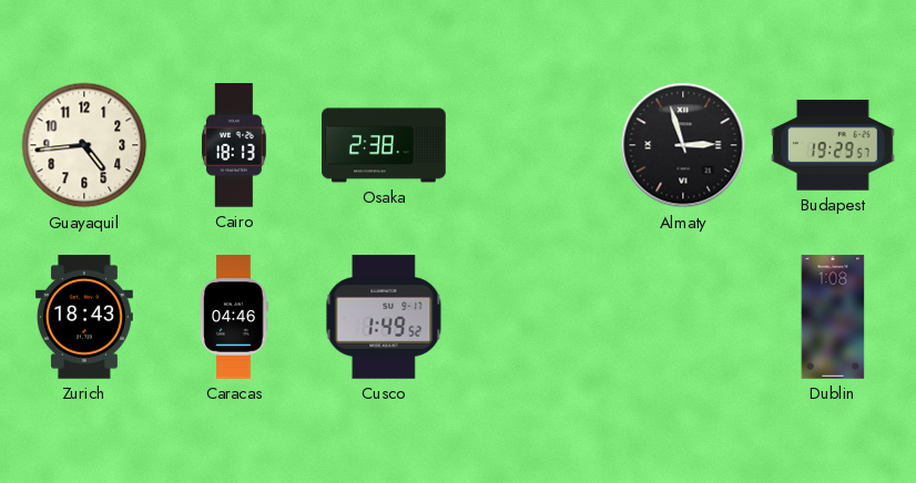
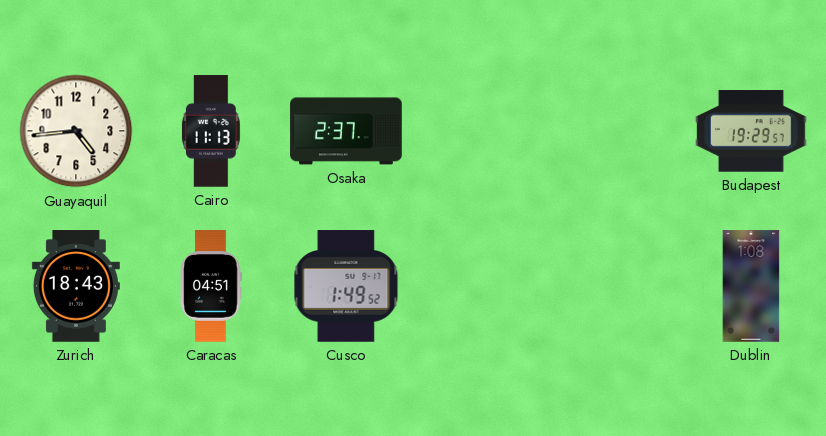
Cairo: 18:13 -> 11:13
Osaka: 2:38 -> 2:37
Almaty: 2:57 -> none
Caracas: 04:46 -> 04:51
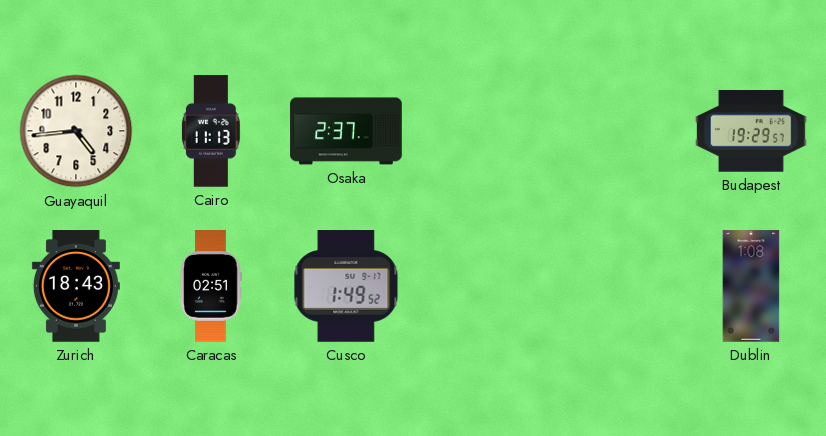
Caracas: 04:51 -> 02:51
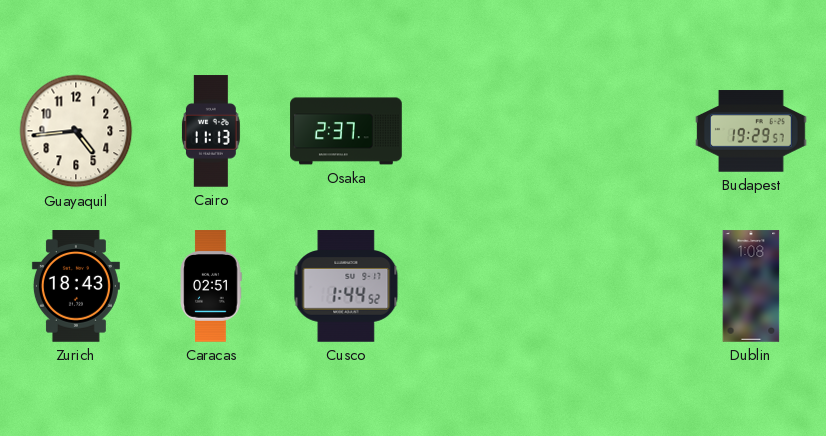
Cusco: 1:49 -> 1:44
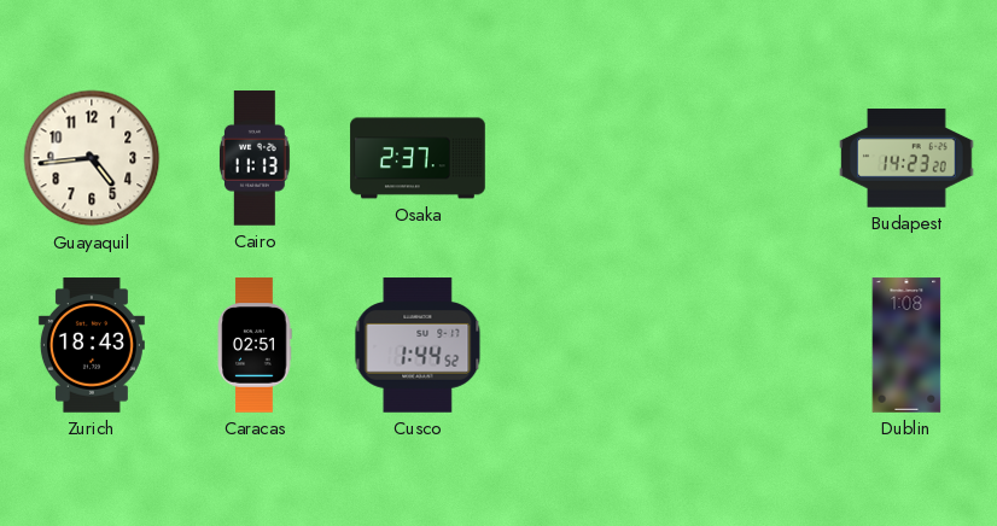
Budapest: 19:29 -> 14:23
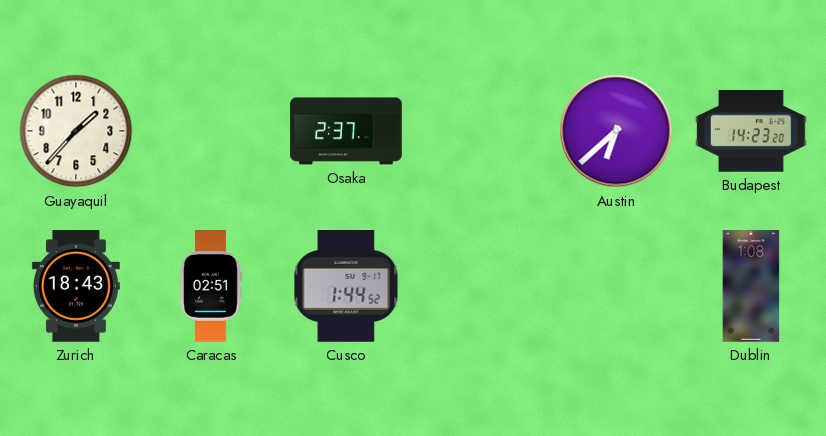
Guayaquil: 4:44 -> 1:37
Cairo: 11:13 -> none
Austin: none -> 6:38
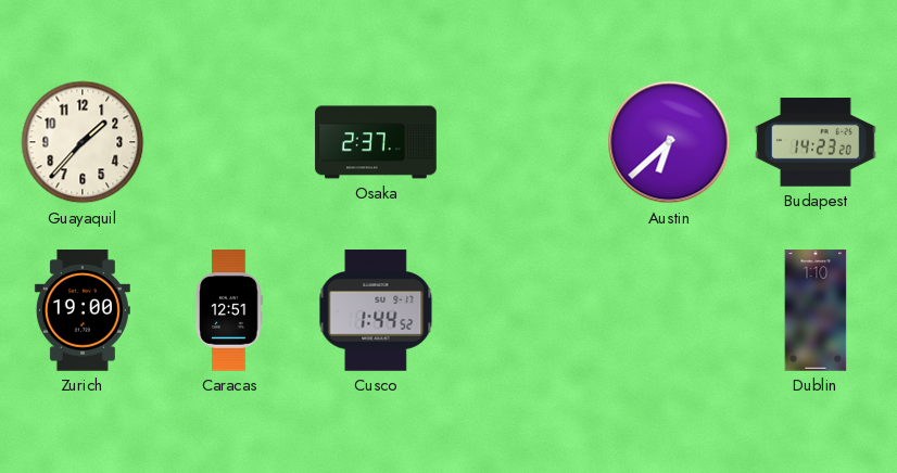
Zurich: 18:43 -> 19:00
Caracas: 02:51 -> 12:51
Dublin: 1:08 -> 1:10
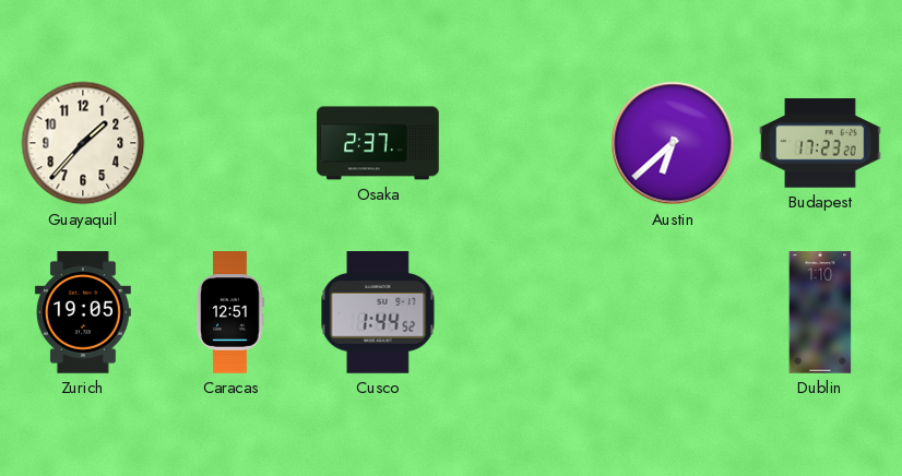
Budapest: 14:23 -> 17:23
Zurich: 19:00 -> 19:05
